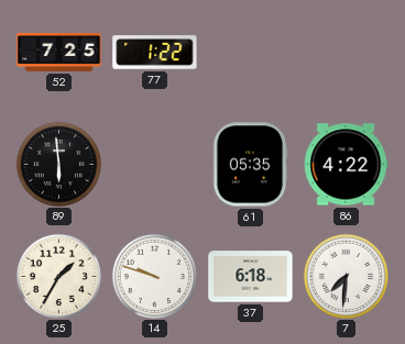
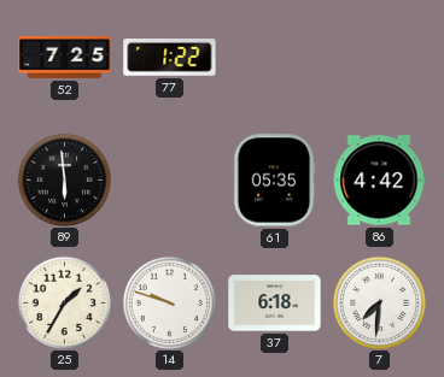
86: 4:22 -> 4:42
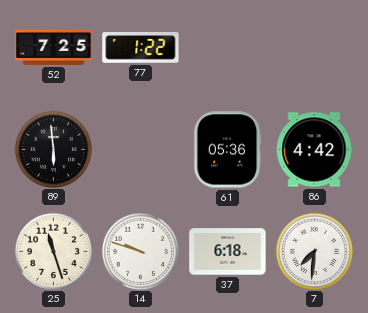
61: 05:35 -> 05:36
25: 1:35 -> 11:27
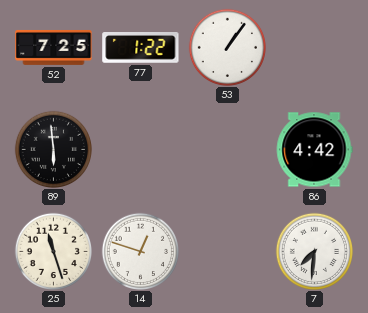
53: none -> 1:06
61: 05:36 -> none
14: 9:48 -> 12:48
37: 6:18 -> none
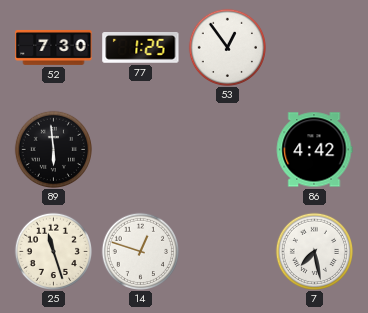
52: 7:25 -> 7:30
77: 1:22 -> 1:25
53: 1:06 -> 12:54
7: 7:31 -> 7:28
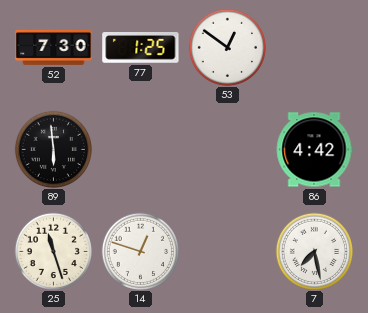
53: 12:54 -> 12:51
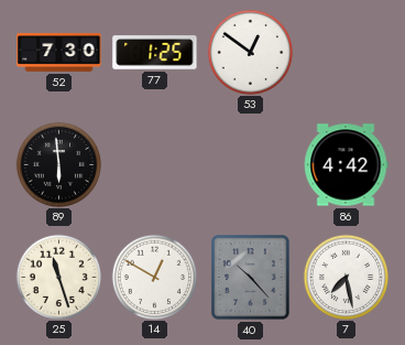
14: 12:48 -> 12:50
40: none -> 10:23
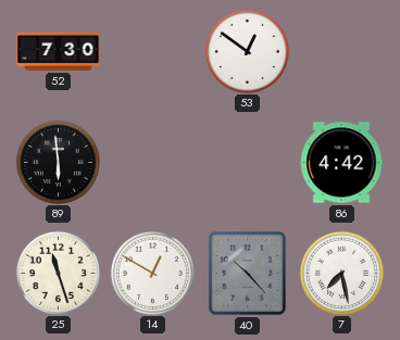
77: 1:25 -> none
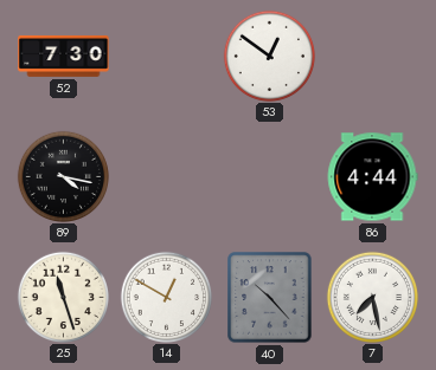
89: 5:59 -> 4:17
86: 4:42 -> 4:44
